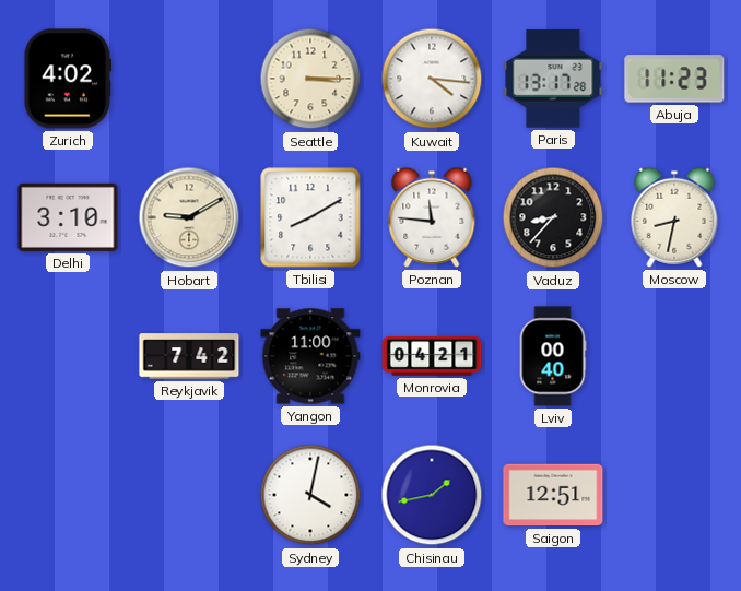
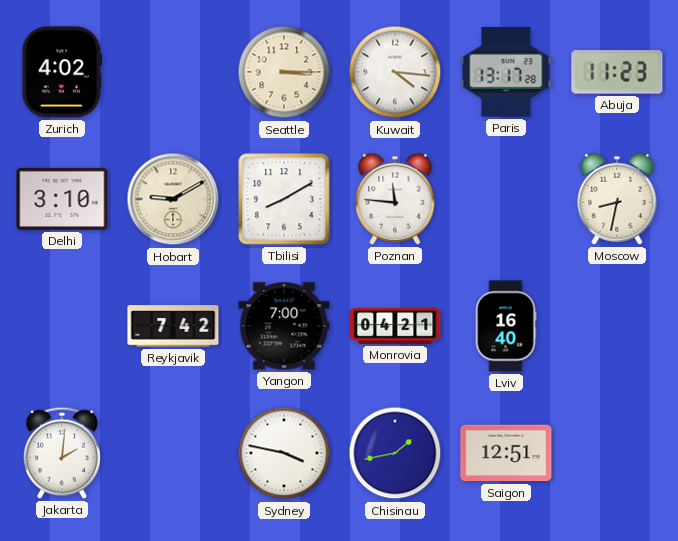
Vaduz: 8:37 -> none
Yangon: 11:00 -> 7:00
Lviv: 00:40 -> 16:40
Jakarta: none -> 2:01
Sydney: 4:02 -> 3:47
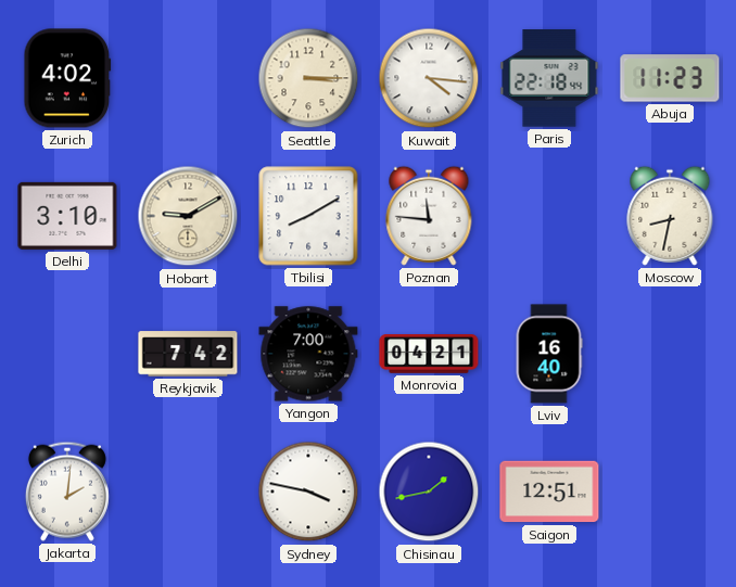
Paris: 13:17 -> 22:18
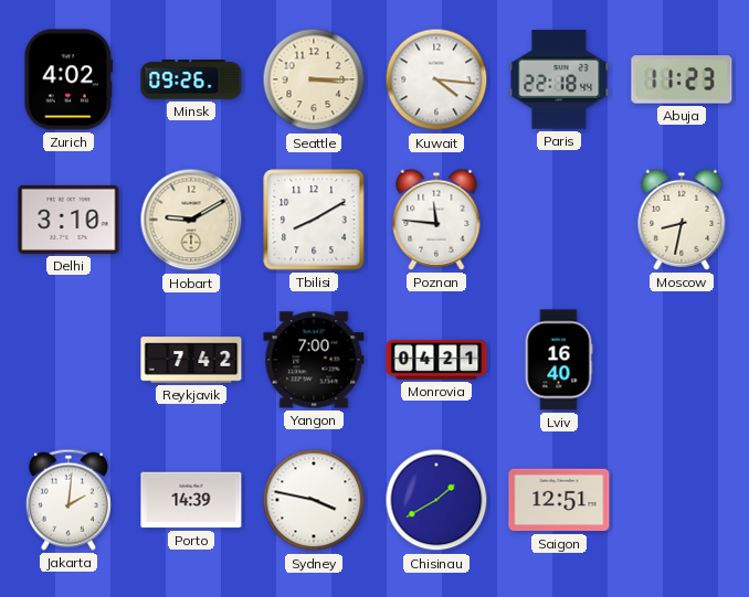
Minsk: none -> 09:26
Porto: none -> 14:39
Chisinau: 1:43 -> 1:40
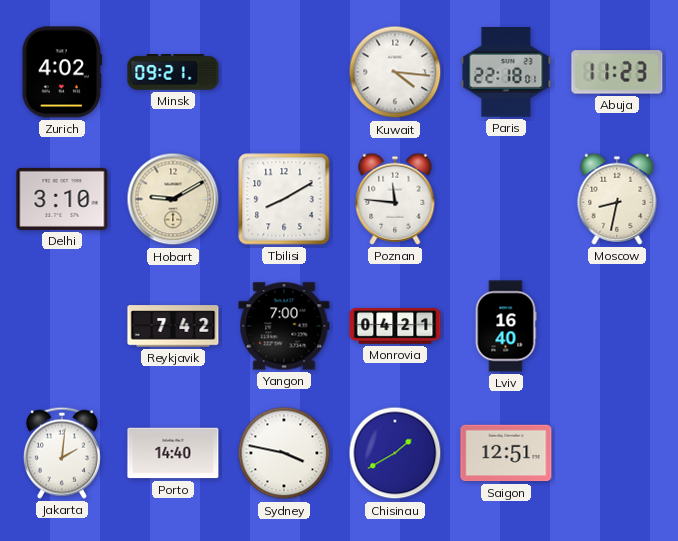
Minsk: 09:26 -> 09:21
Seattle: 3:15 -> none
Paris: 22:18:44 -> 22:18:01
Porto: 14:39 -> 14:40
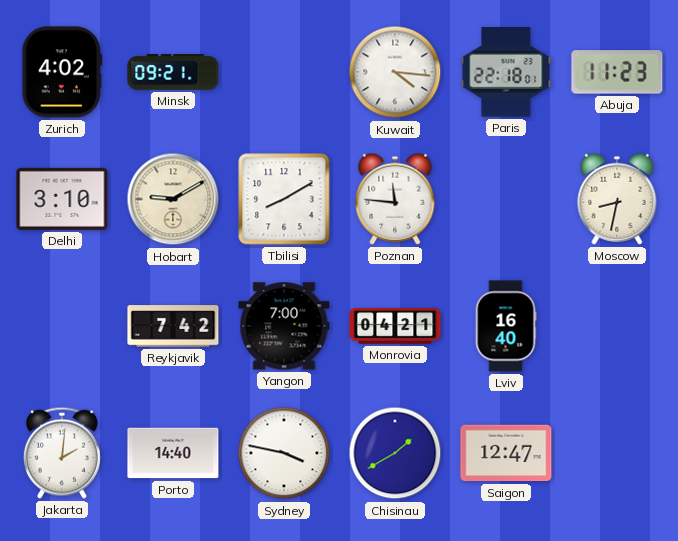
Saigon: 12:51 -> 12:47
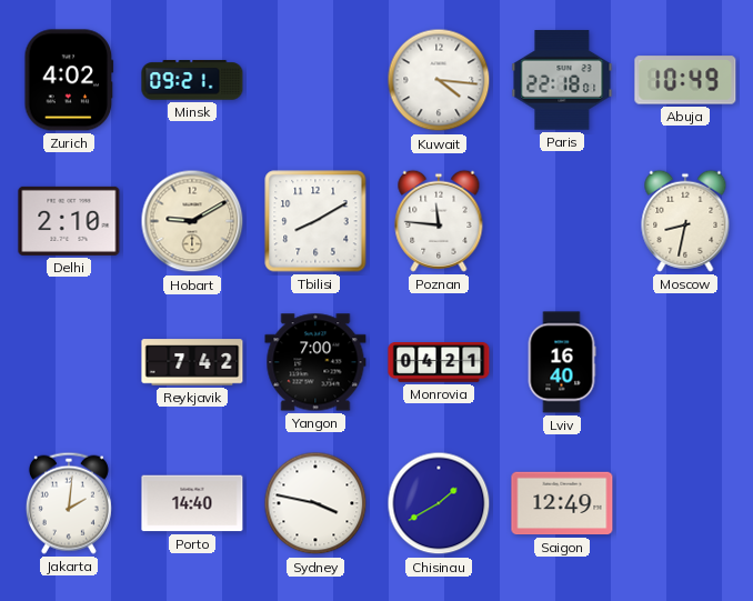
Abuja: 11:23 -> 10:49
Delhi: 3:10 -> 2:10
Saigon: 12:47 -> 12:49
